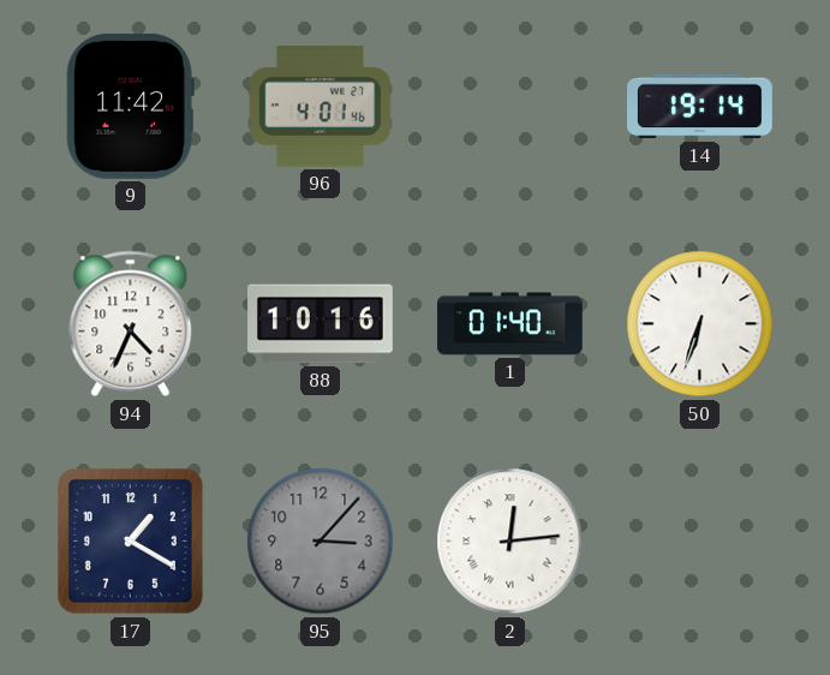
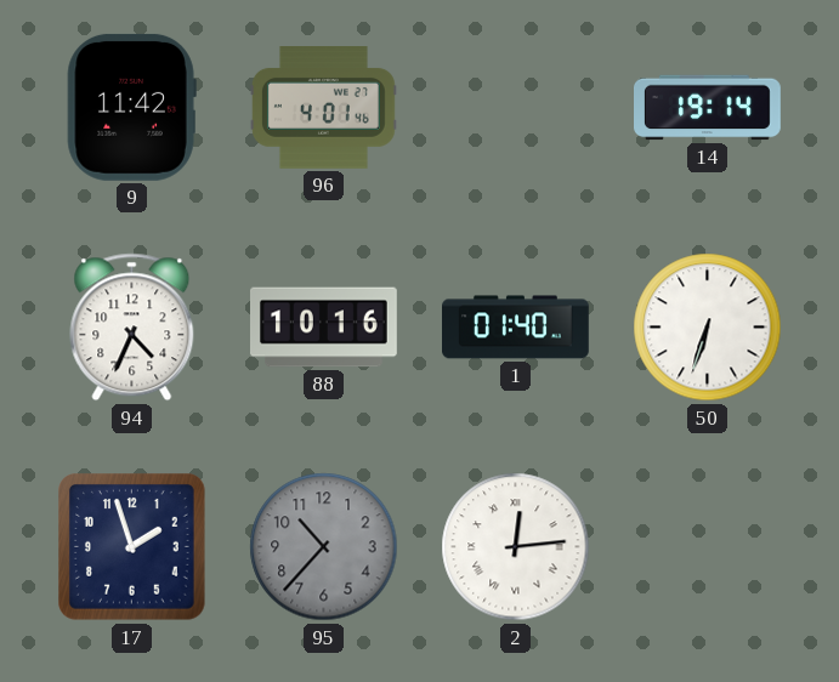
17: 1:20 -> 1:57
95: 3:07 -> 10:37
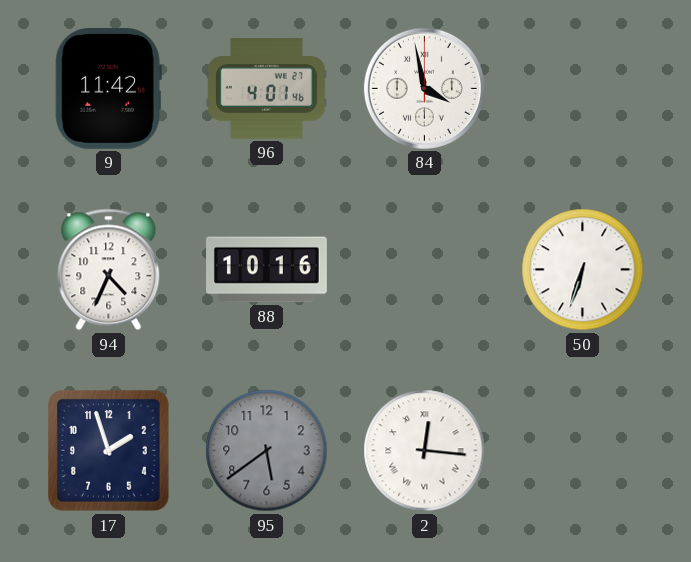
84: none -> 3:58
14: 19:14 -> none
1: 01:40 -> none
95: 10:37 -> 5:39
2: 12:14 -> 12:16
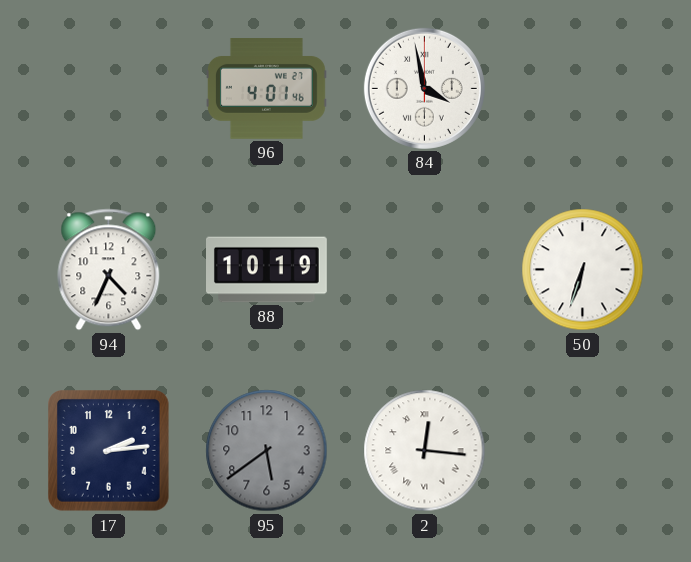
9: 11:42 -> none
88: 10:16 -> 10:19
17: 1:57 -> 2:14
